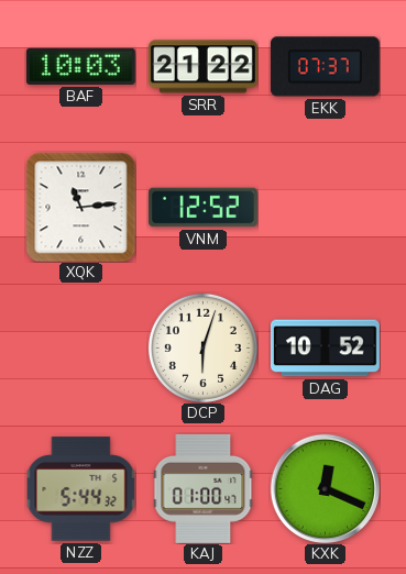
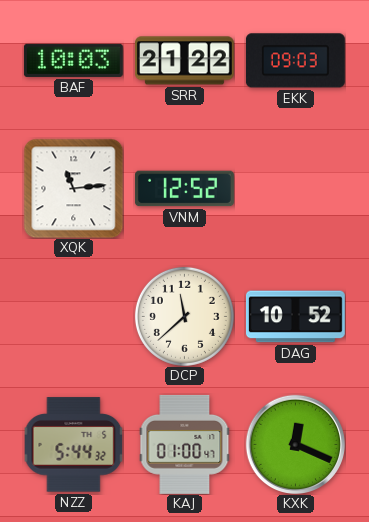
EKK: 07:37 -> 09:03
DCP: 6:03 -> 11:38
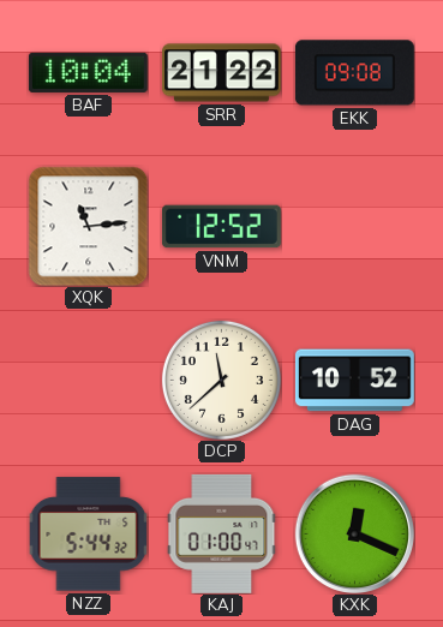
BAF: 10:03 -> 10:04
EKK: 09:03 -> 09:08
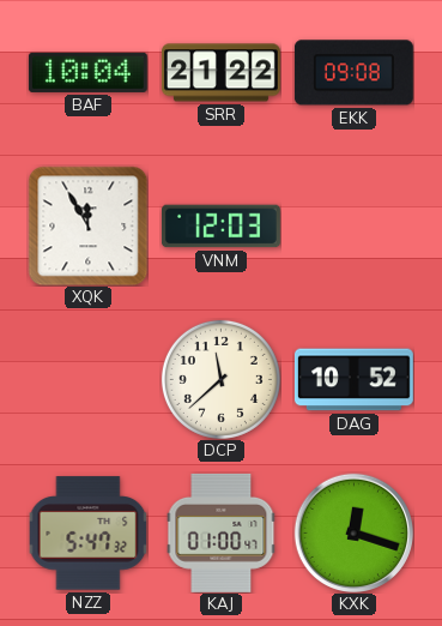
XQK: 11:14 -> 11:55
VNM: 12:52 -> 12:03
NZZ: 5:44 -> 5:47
KXK: 12:19 -> 12:18
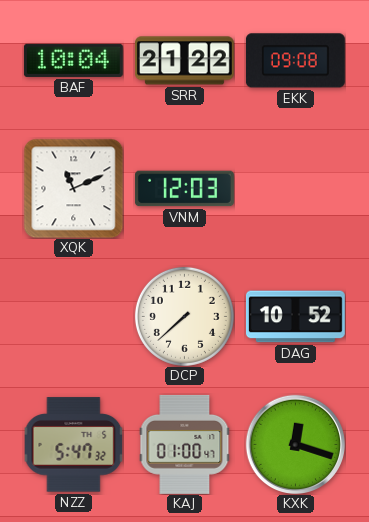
XQK: 11:55 -> 11:11
DCP: 11:38 -> 7:38
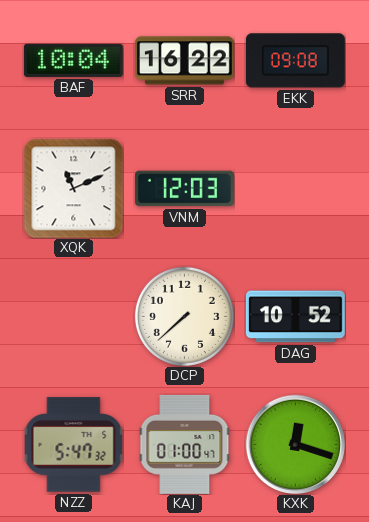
SRR: 21:22 -> 16:22
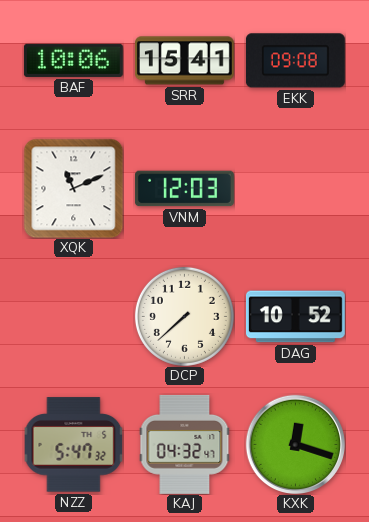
BAF: 10:04 -> 10:06
SRR: 16:22 -> 15:41
KAJ: 01:00 -> 04:32
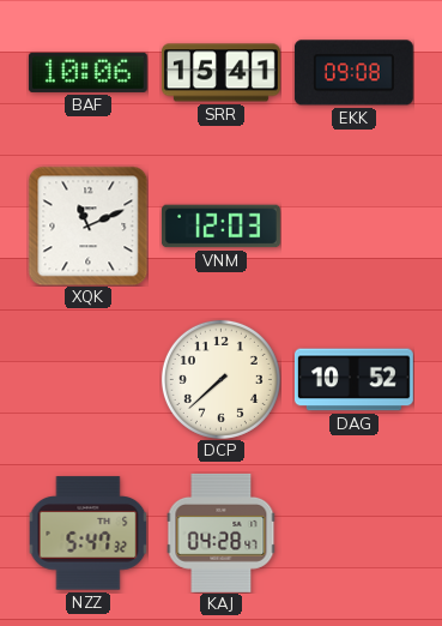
KAJ: 04:32 -> 04:28
KXK: 12:18 -> none
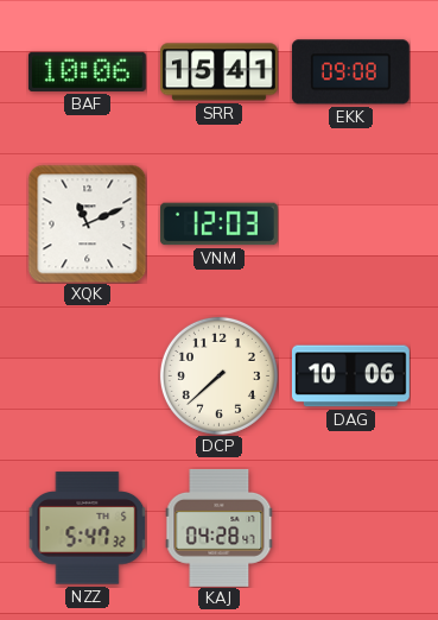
DAG: 10:52 -> 10:06
